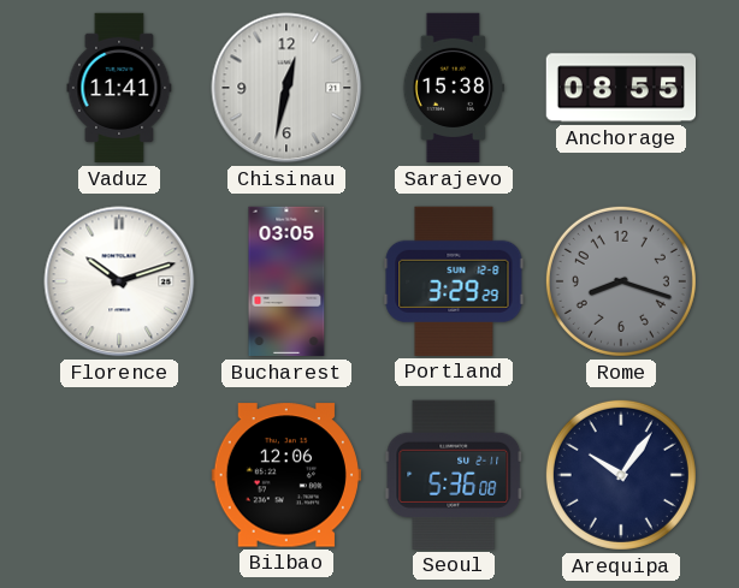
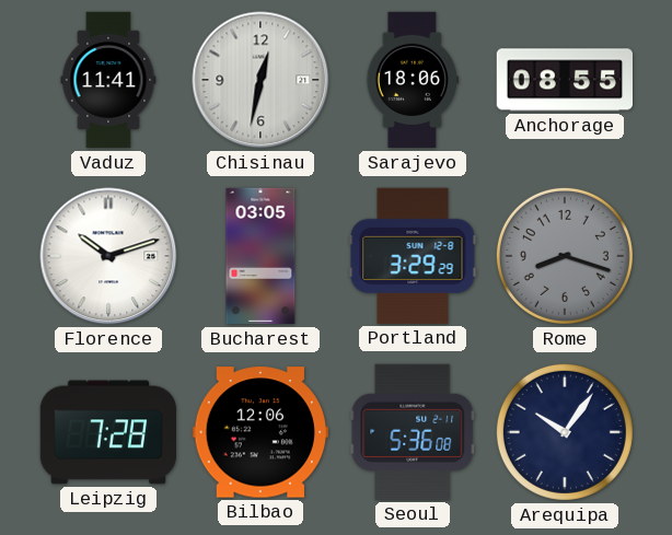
Sarajevo: 15:38 -> 18:06
Leipzig: none -> 7:28
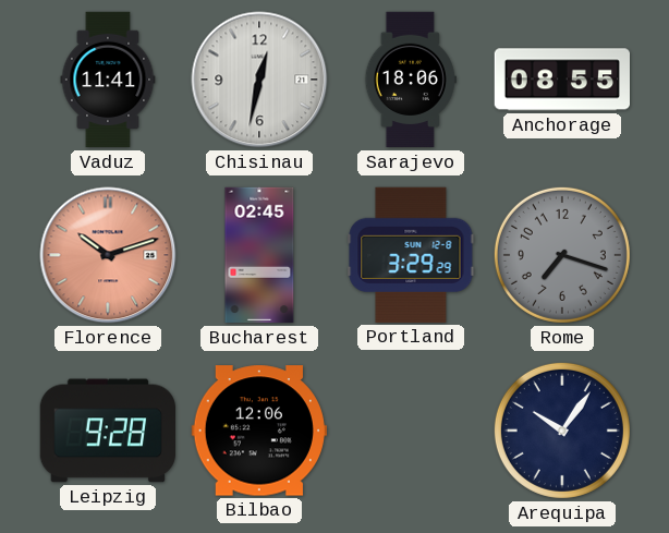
Florence dial: white -> salmon
Bucharest: 03:05 -> 02:45
Rome: 8:18 -> 7:18
Leipzig: 7:28 -> 9:28
Seoul: 5:36 -> none
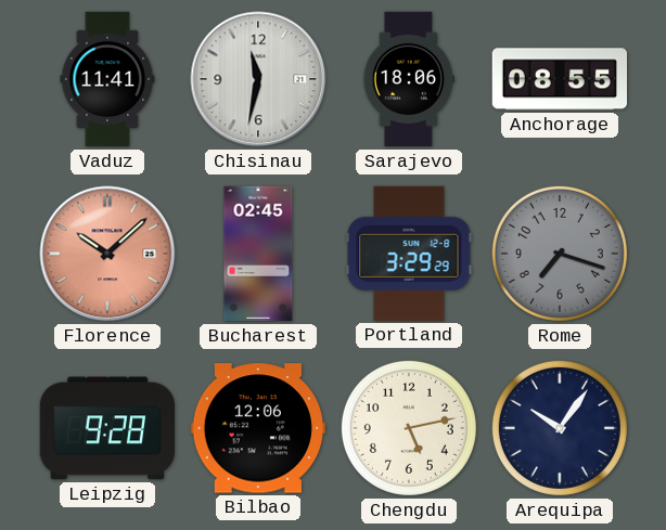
Chisinau: 12:32 -> 11:32
Florence: 10:12 -> 10:08
Chengdu: none -> 5:13
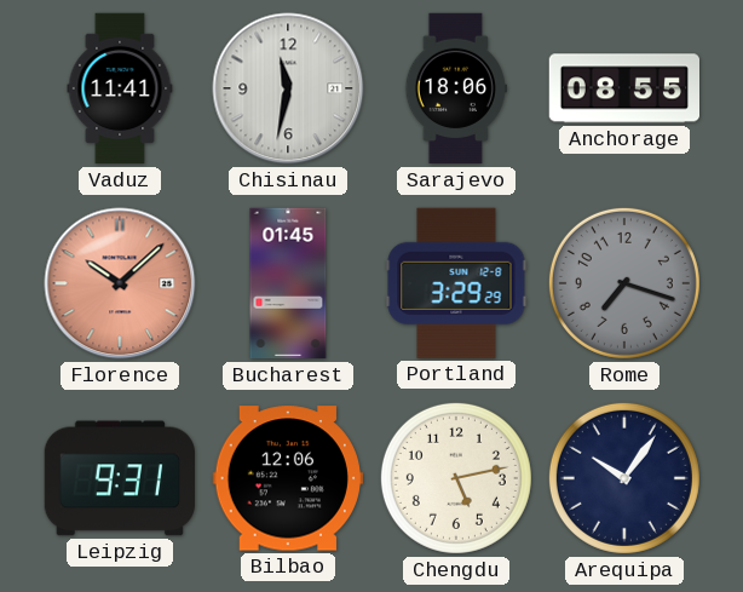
Bucharest: 02:45 -> 01:45
Leipzig: 9:28 -> 9:31
